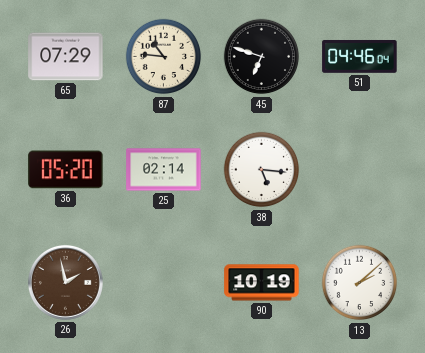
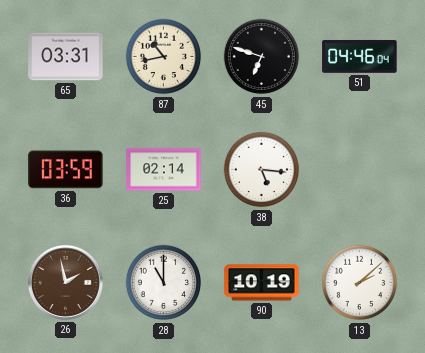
65: 07:29 -> 03:31
87: 10:46 -> 10:43
36: 05:20 -> 03:59
28: none -> 11:00
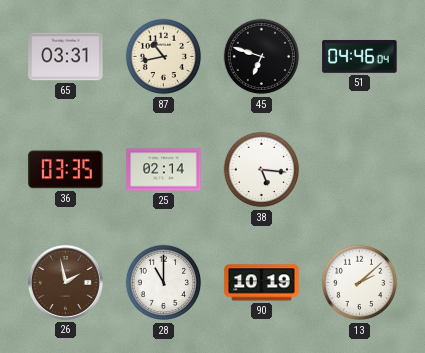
36: 03:59 -> 03:35
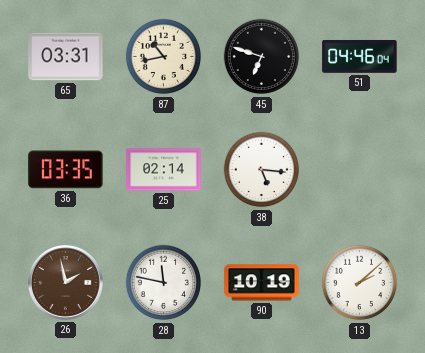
28: 11:00 -> 11:47
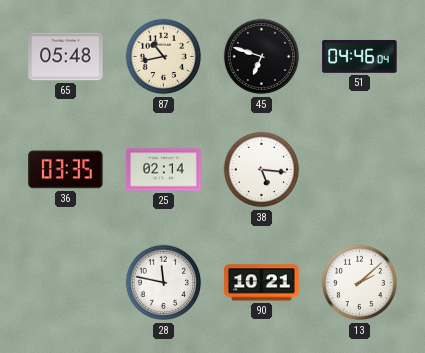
65: 03:31 -> 05:48
26: 1:58 -> none
90: 10:19 -> 10:21
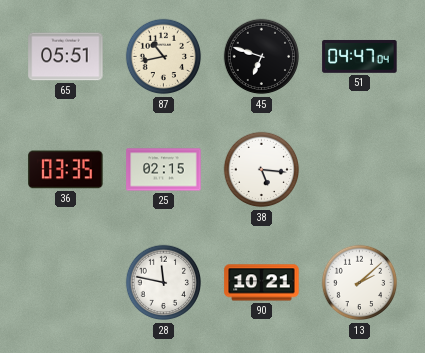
65: 05:48 -> 05:51
51: 04:46 -> 04:47
25: 02:14 -> 02:15
